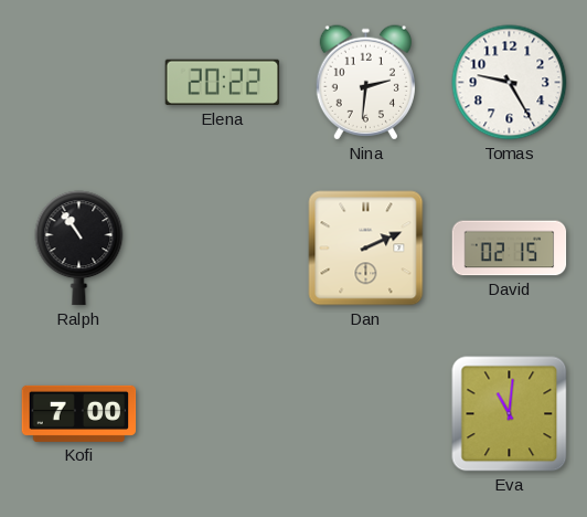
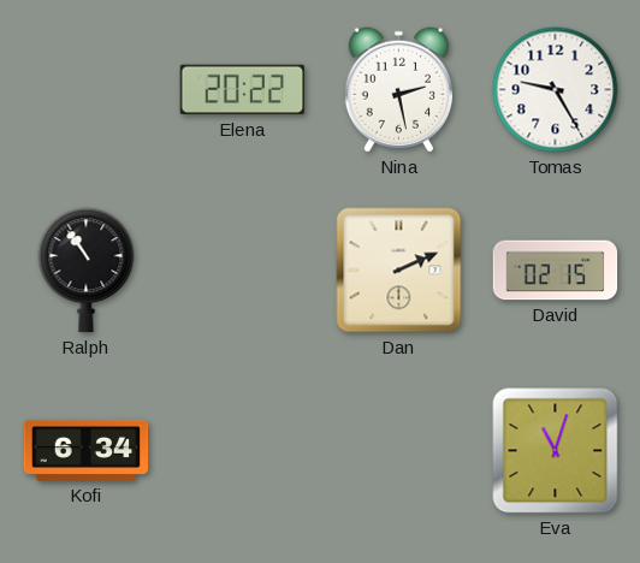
Nina: 2:31 -> 2:28
Kofi: 7:00 -> 6:34
Eva: 11:01 -> 11:03
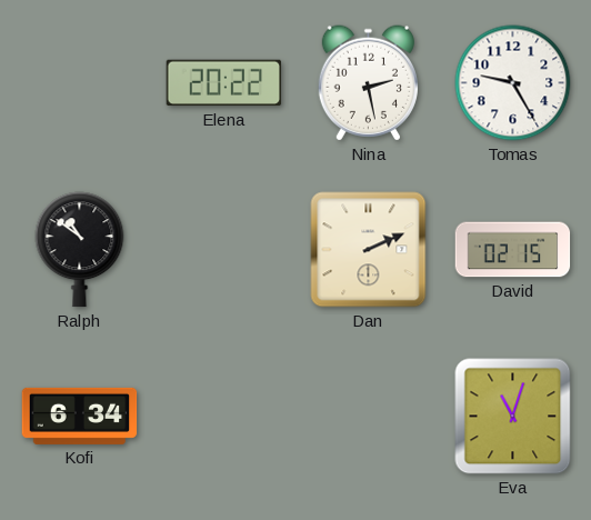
Ralph: 10:54 -> 10:51
